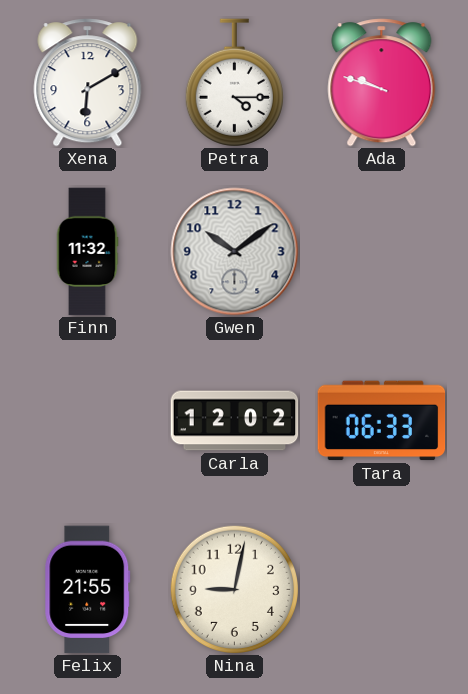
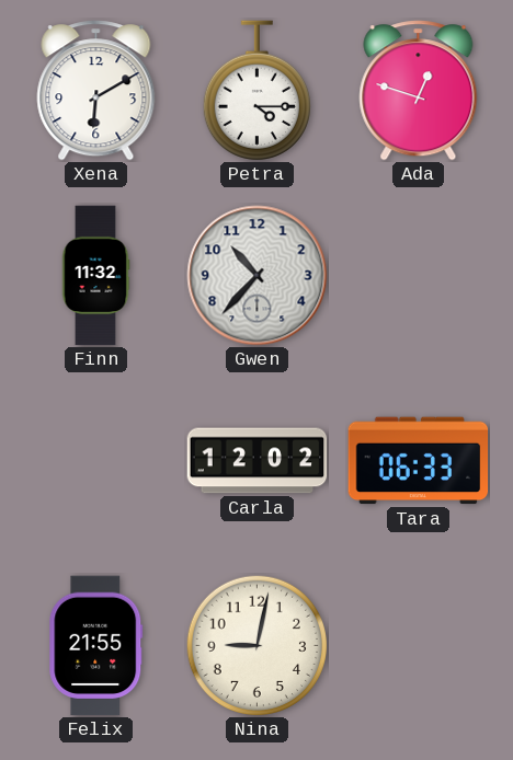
Ada: 9:48 -> 12:48
Gwen: 10:09 -> 10:37
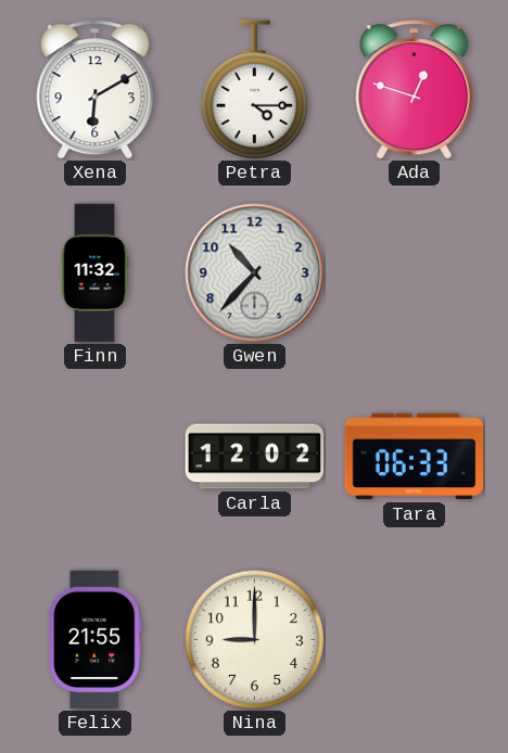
Nina: 9:02 -> 9:00
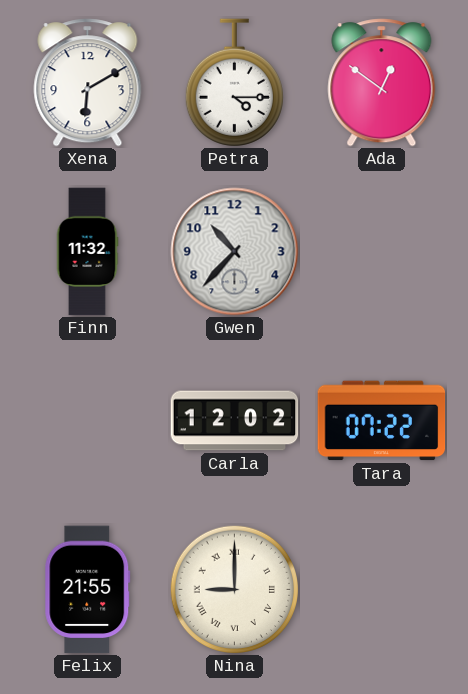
Ada: 12:48 -> 12:51
Tara: 06:33 -> 07:22
Nina numerals: Arabic -> Roman
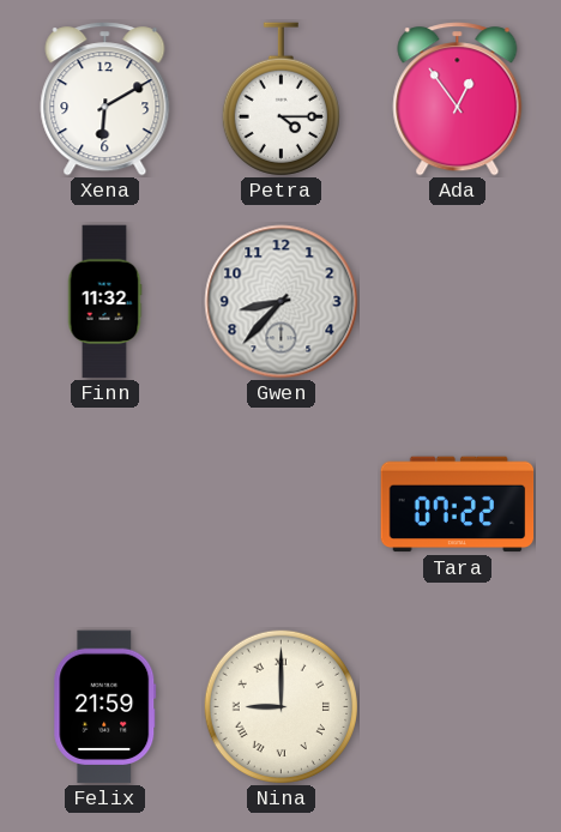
Ada: 12:51 -> 12:54
Gwen: 10:37 -> 8:37
Carla: 12:02 -> none
Felix: 21:55 -> 21:59
